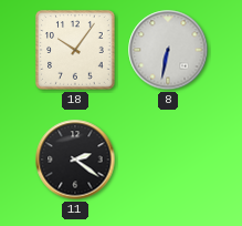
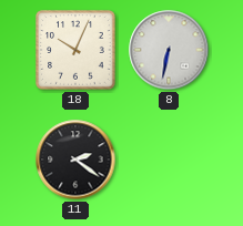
18: 10:06 -> 10:04
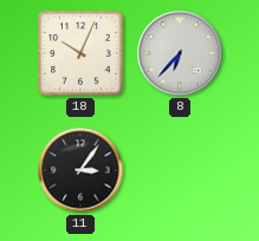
8: 6:32 -> 6:37
11: 2:21 -> 3:06
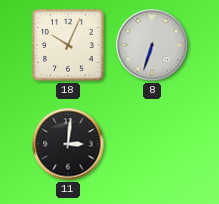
8: 6:37 -> 6:33
11: 3:06 -> 3:01
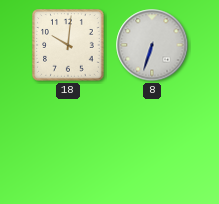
18: 10:04 -> 10:01
11: 3:01 -> none
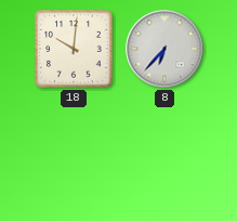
8: 6:33 -> 6:37
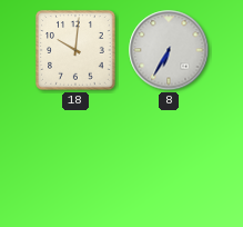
8: 6:37 -> 6:35
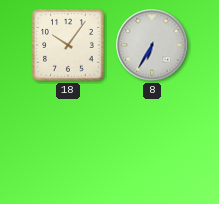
18: 10:01 -> 10:06
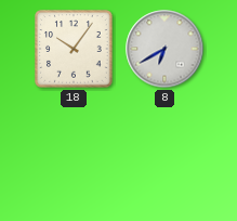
8: 6:35 -> 6:40
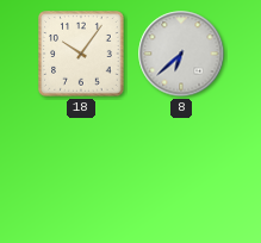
8: 6:40 -> 6:38
